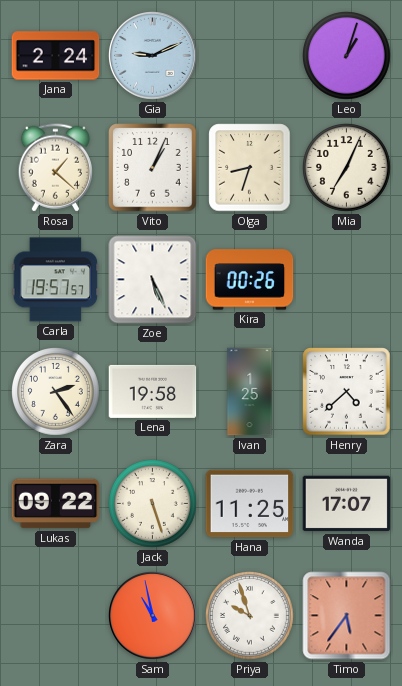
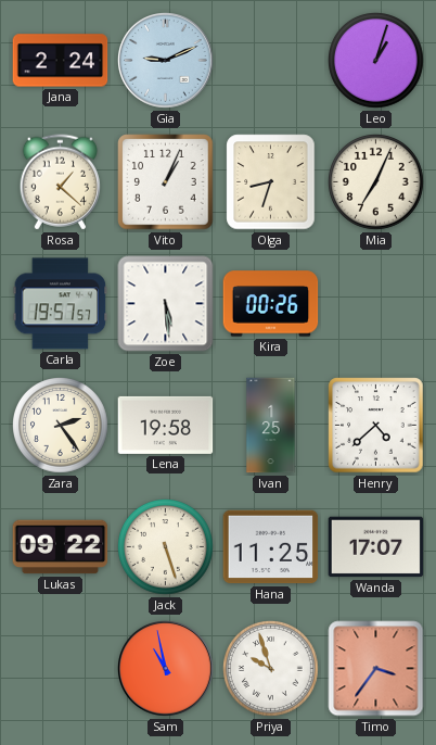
Zoe: 5:26 -> 5:29
Timo: 5:36 -> 3:36
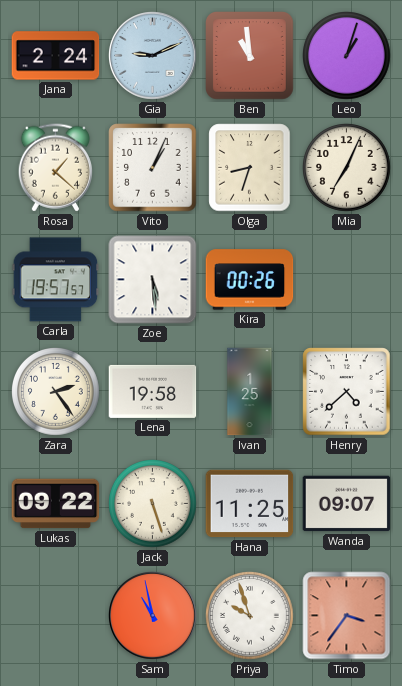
Ben: none -> 10:59
Wanda: 17:07 -> 09:07
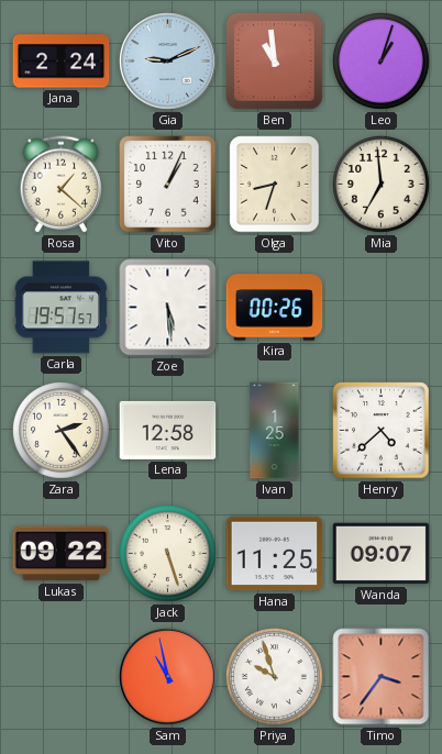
Mia: 7:04 -> 6:59
Lena: 19:58 -> 12:58
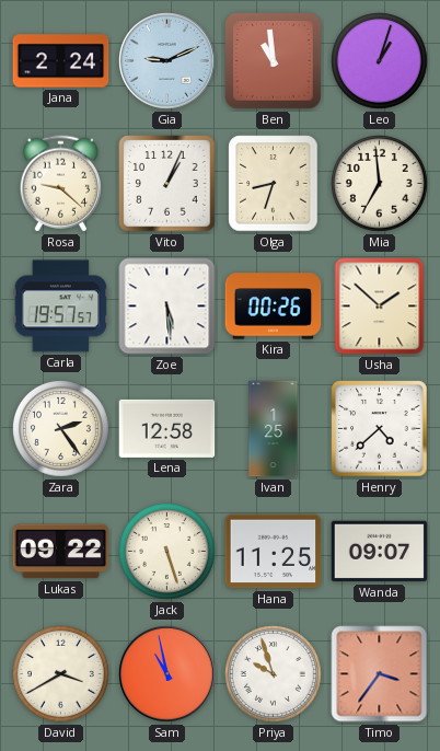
Rosa: 1:22 -> 9:22
Usha: none -> 1:52
David: none -> 3:40
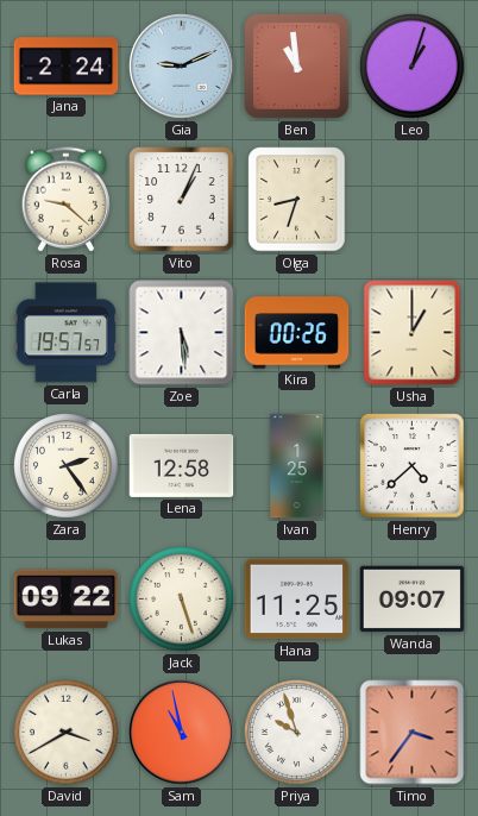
Mia: 6:59 -> none
Usha: 1:52 -> 1:00
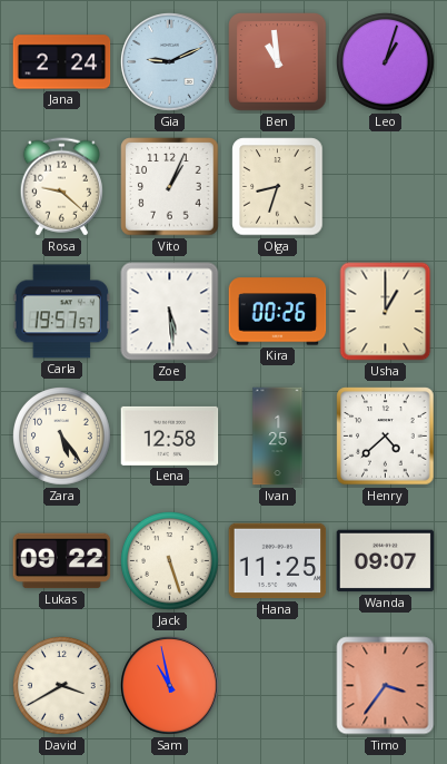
Zara: 2:24 -> 5:24
Priya: 9:57 -> none
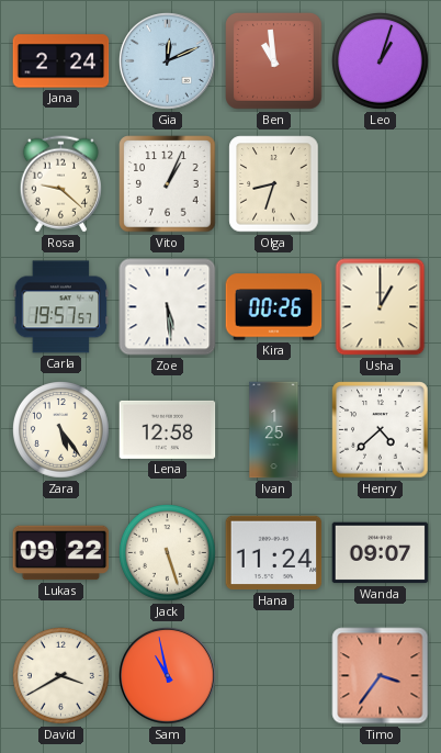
Gia: 9:11 -> 12:11
Hana: 11:25 -> 11:24
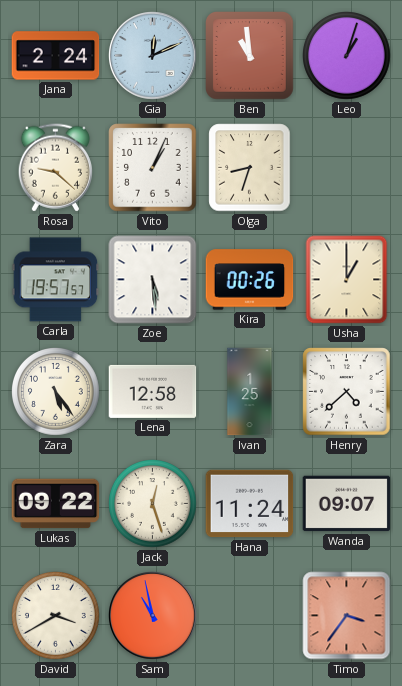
Jack: 5:27 -> 12:27
